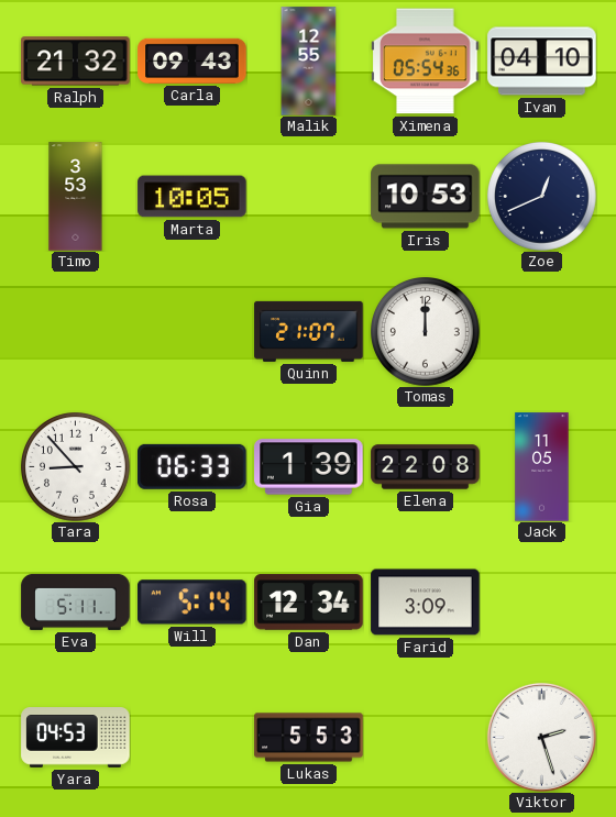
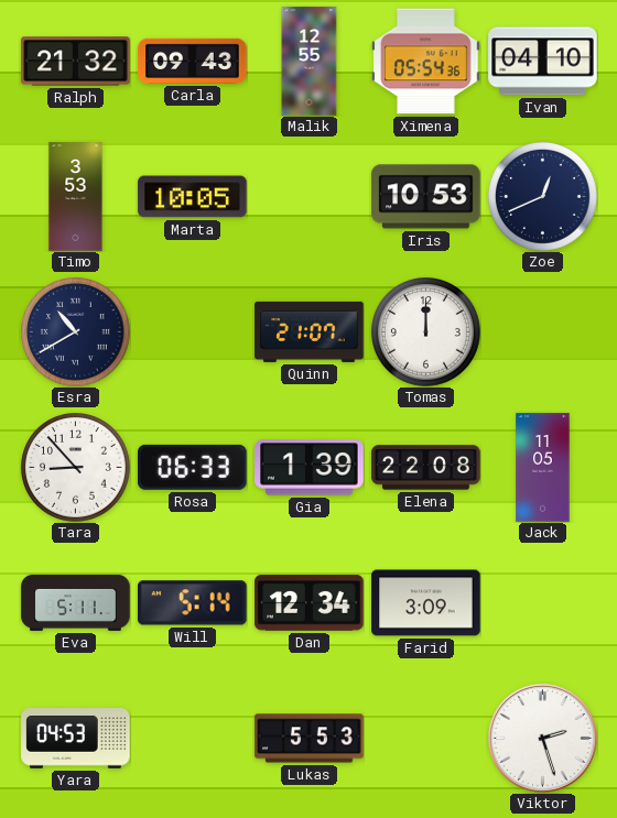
Esra: none -> 10:40
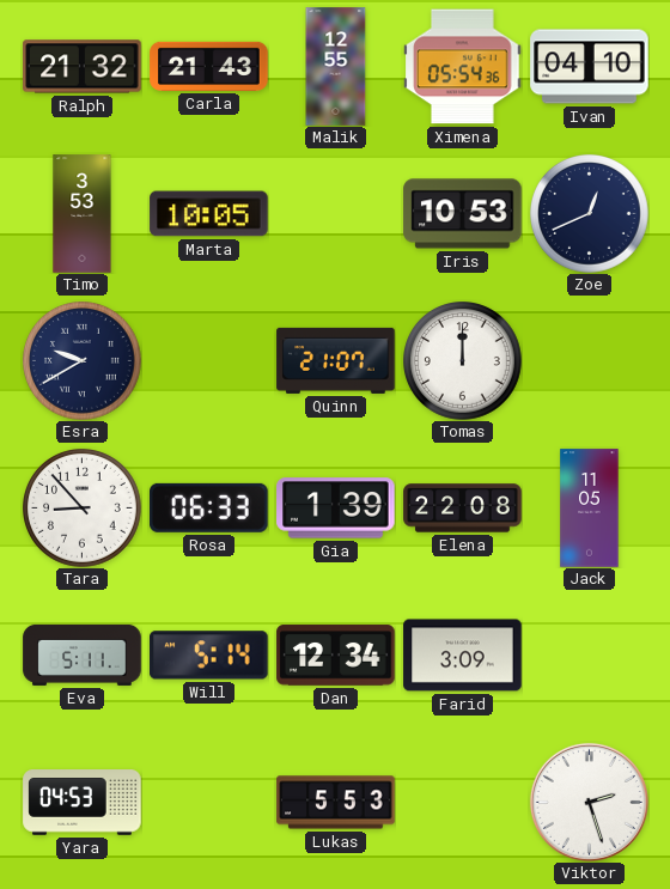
Carla: 09:43 -> 21:43
Esra: 10:40 -> 9:40
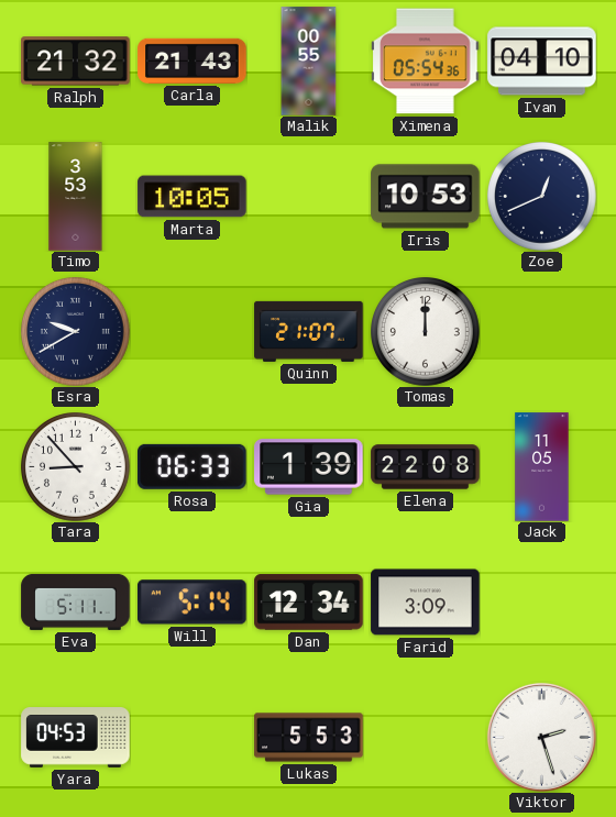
Malik: 12:55 -> 00:55
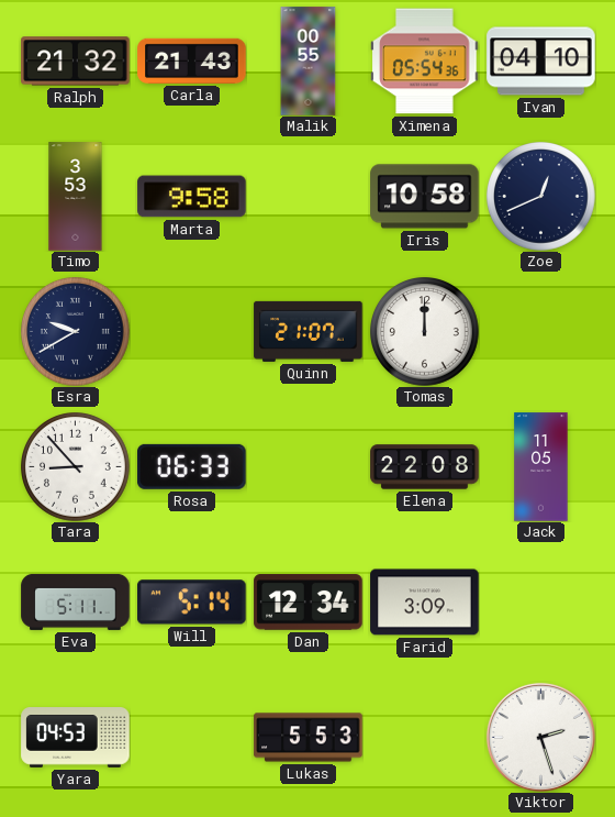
Marta: 10:05 -> 9:58
Iris: 10:53 -> 10:58
Gia: 1:39 -> none
